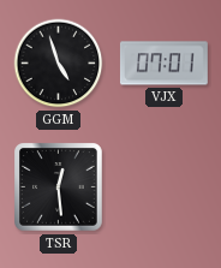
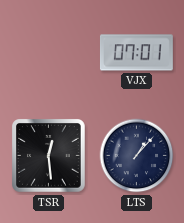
GGM: 4:57 -> none
LTS: none -> 1:07
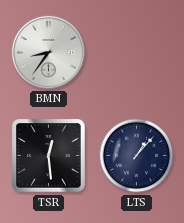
BMN: none -> 8:36
VJX: 07:01 -> none
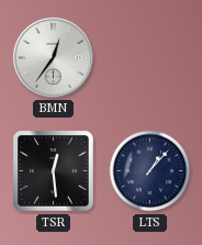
BMN: 8:36 -> 12:36
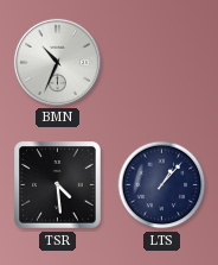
BMN: 12:36 -> 10:34
TSR: 12:29 -> 4:29
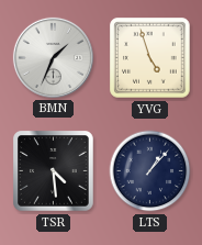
BMN: 10:34 -> 1:34
YVG: none -> 4:57
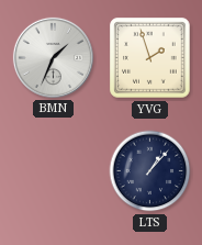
YVG: 4:57 -> 1:57
TSR: 4:29 -> none
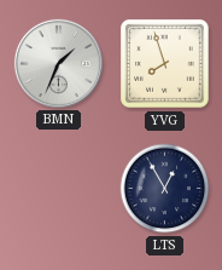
YVG: 1:57 -> 7:57
LTS: 1:07 -> 12:55
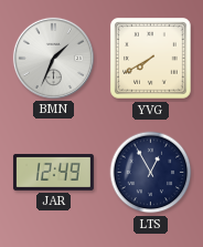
YVG: 7:57 -> 7:40
JAR: none -> 12:49
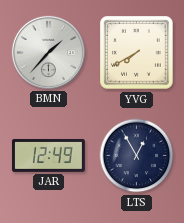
BMN: 1:34 -> 1:37
